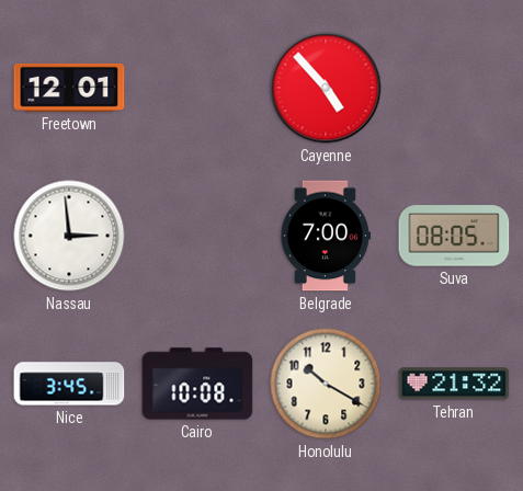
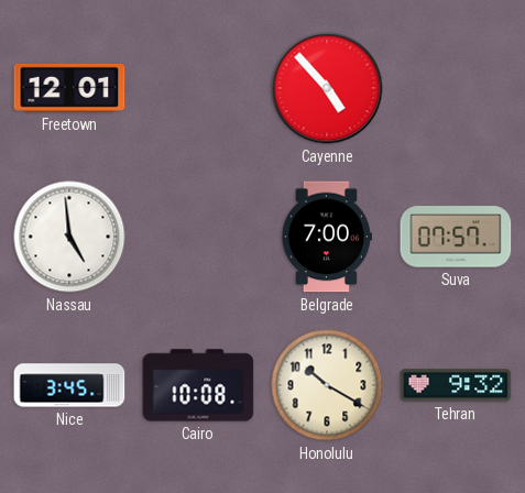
Nassau: 2:59 -> 4:59
Suva: 08:05 -> 07:57
Tehran: 21:32 -> 9:32
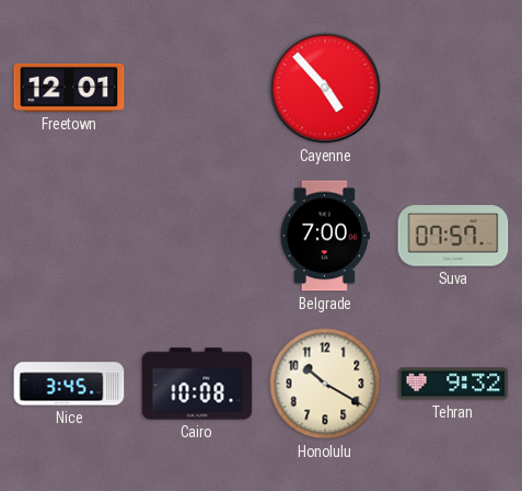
Nassau: 4:59 -> none
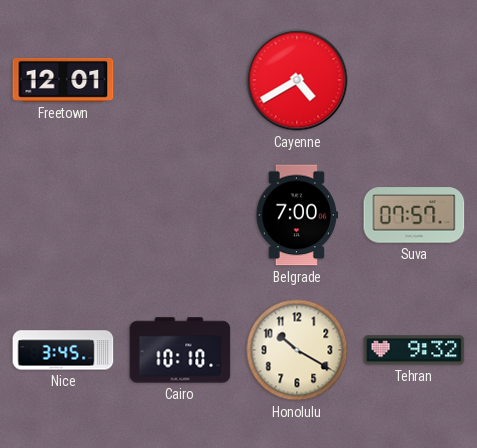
Cayenne: 4:53 -> 4:40
Cairo: 10:08 -> 10:10
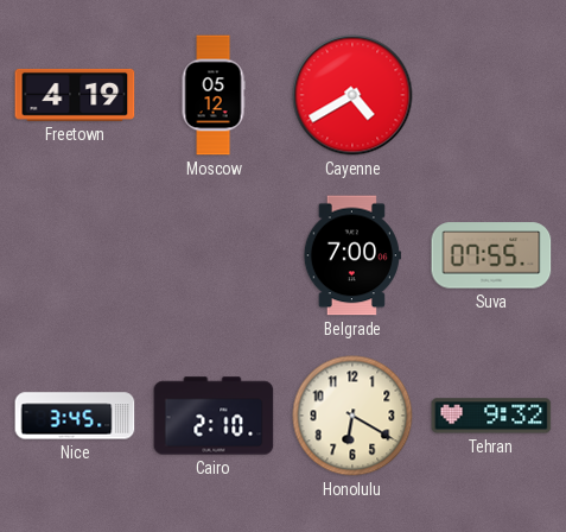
Freetown: 12:01 -> 4:19
Moscow: none -> 05:12
Suva: 07:57 -> 07:55
Cairo: 10:10 -> 2:10
Honolulu: 10:20 -> 6:20
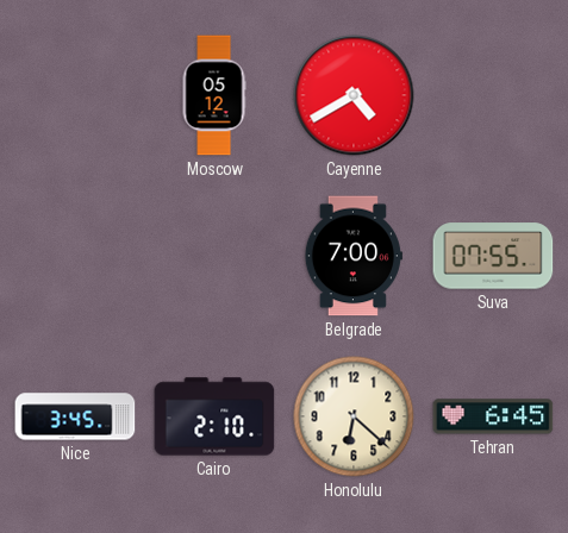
Freetown: 4:19 -> none
Honolulu: 6:20 -> 6:22
Tehran: 9:32 -> 6:45
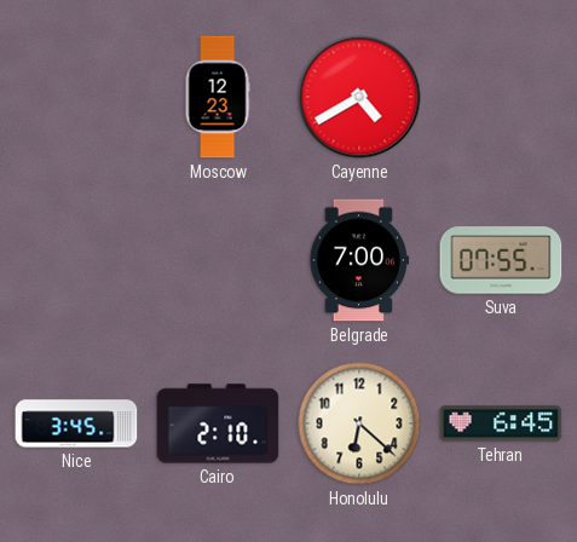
Moscow: 05:12 -> 12:23
